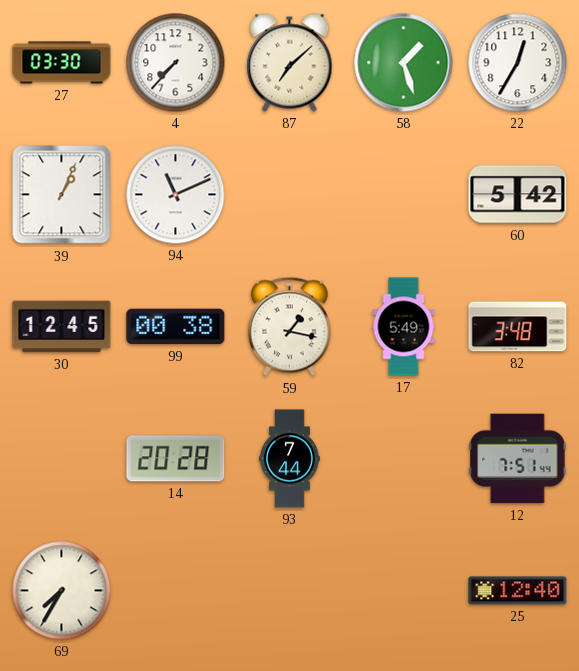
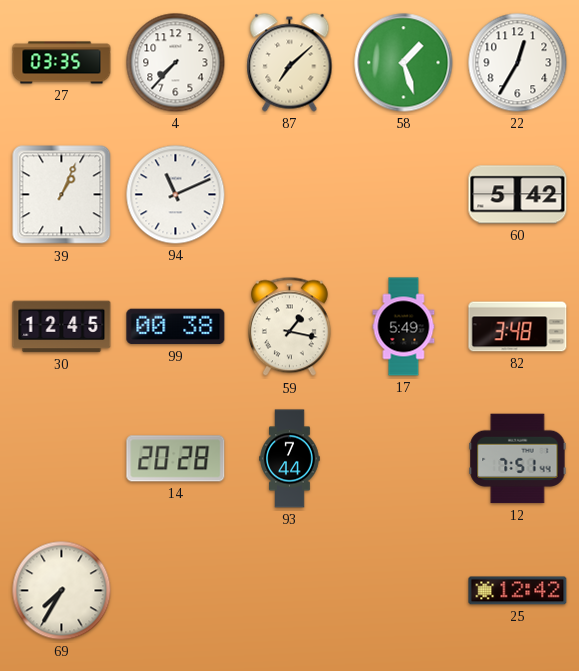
27: 03:30 -> 03:35
25: 12:40 -> 12:42
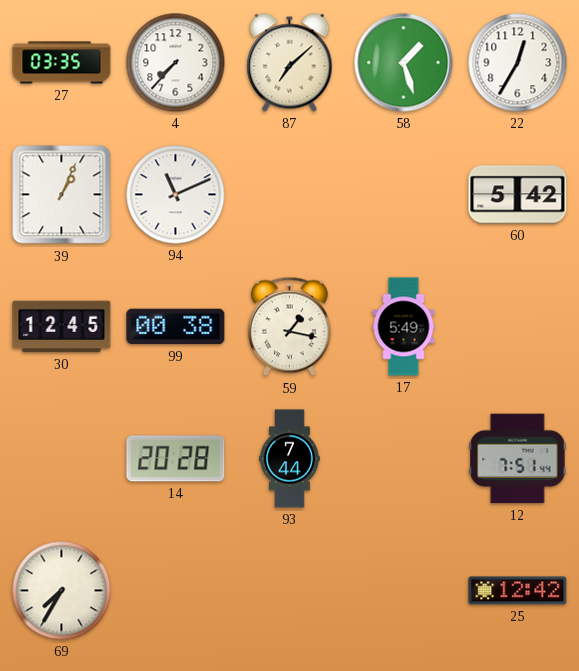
82: 3:48 -> none
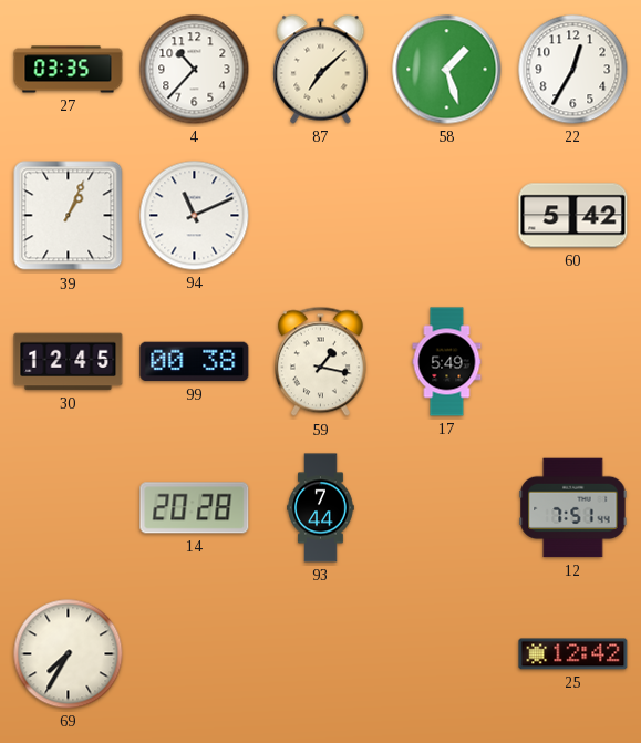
4: 7:37 -> 10:37
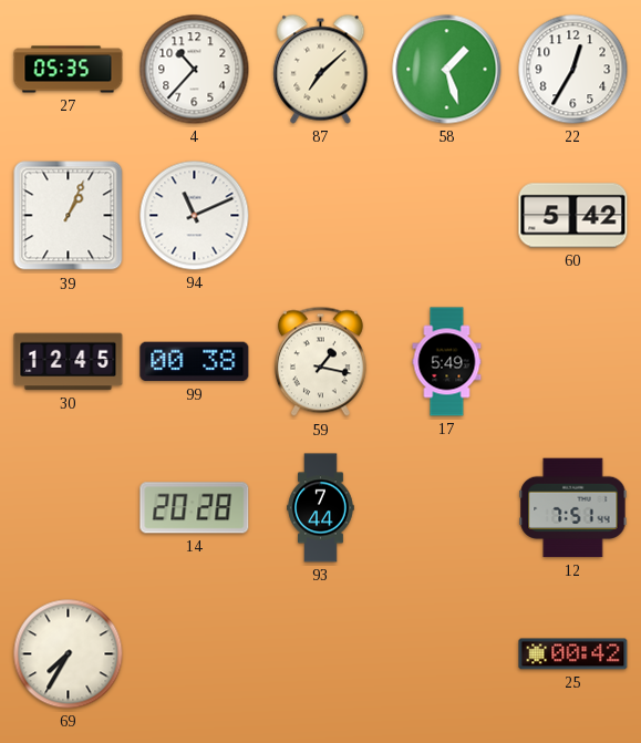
27: 03:35 -> 05:35
25: 12:42 -> 00:42
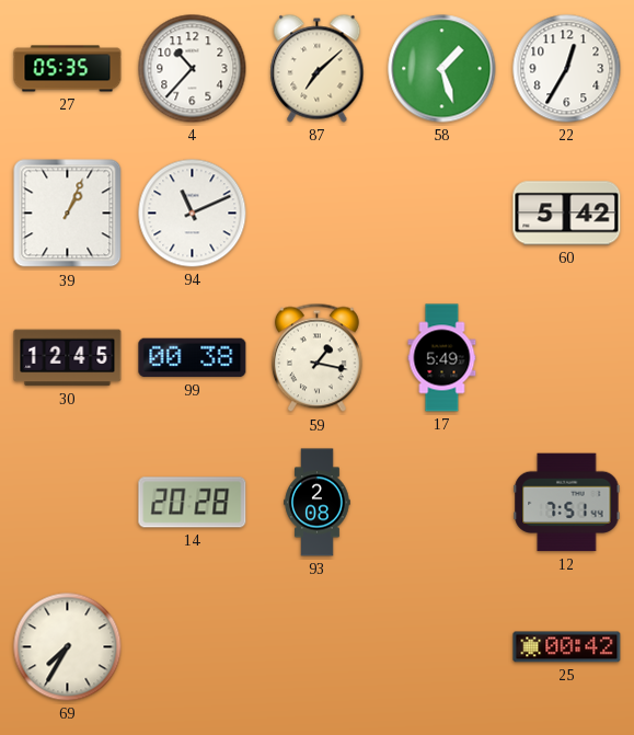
93: 7:44 -> 2:08
